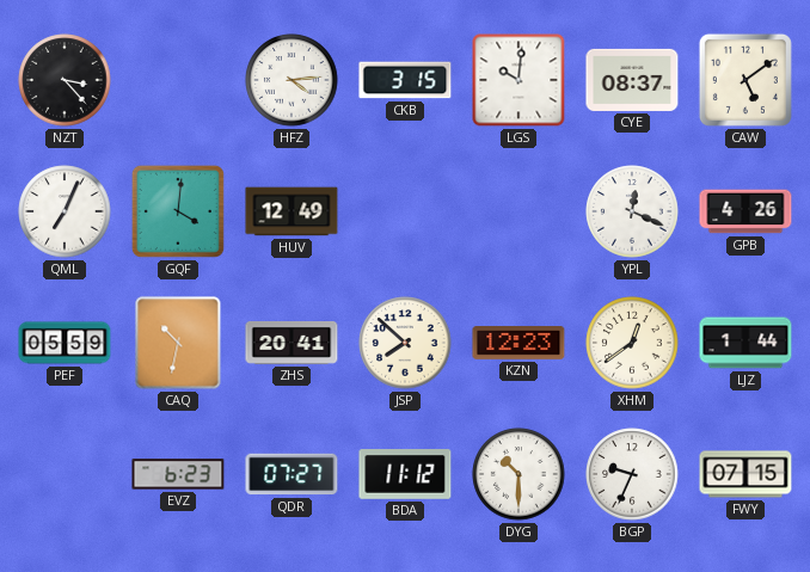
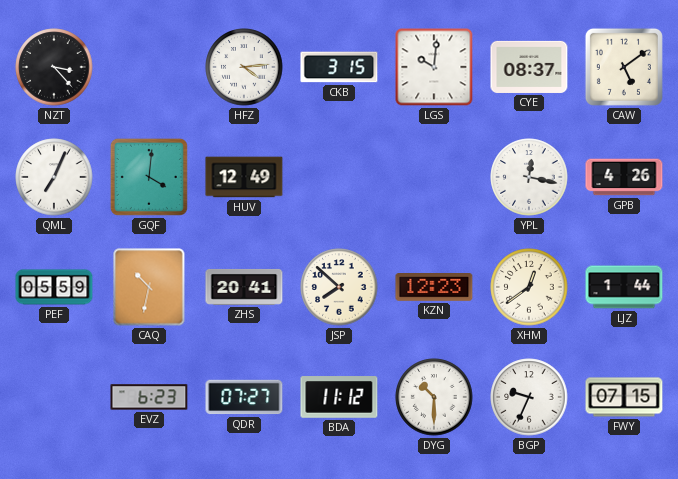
YPL: 12:19 -> 12:17
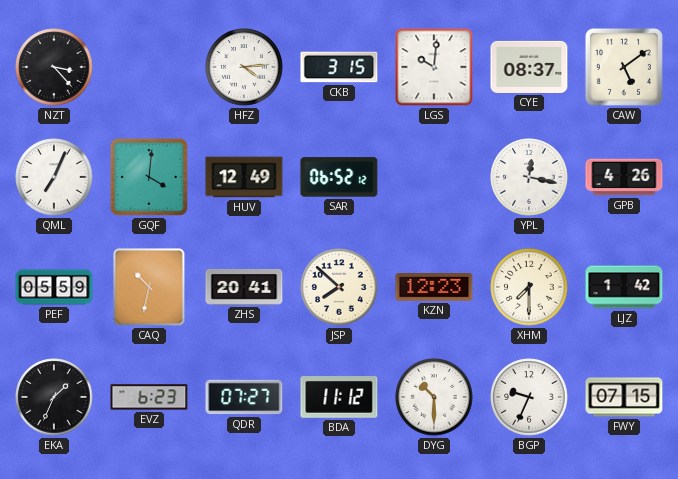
SAR: none -> 06:52
XHM: 12:39 -> 7:30
LJZ: 1:44 -> 1:42
EKA: none -> 1:34
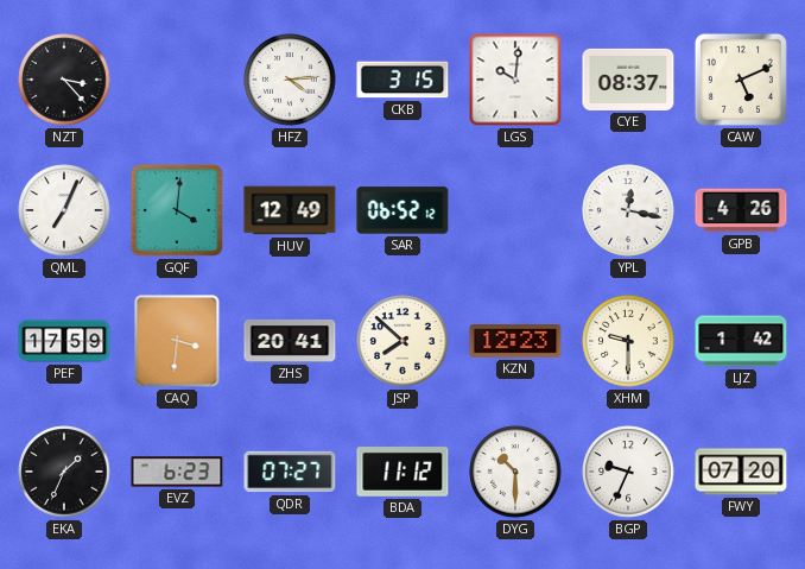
CAW: 5:09 -> 5:11
PEF: 05:59 -> 17:59
CAQ: 10:32 -> 3:31
XHM: 7:30 -> 9:30
FWY: 07:15 -> 07:20
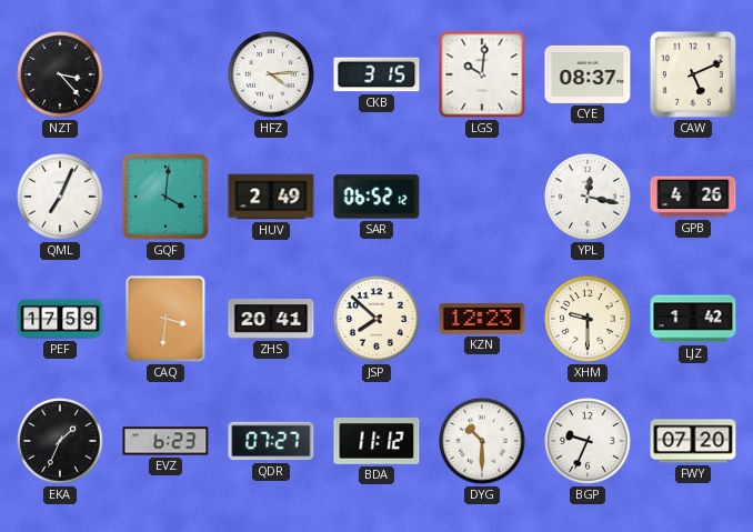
HUV: 12:49 -> 2:49
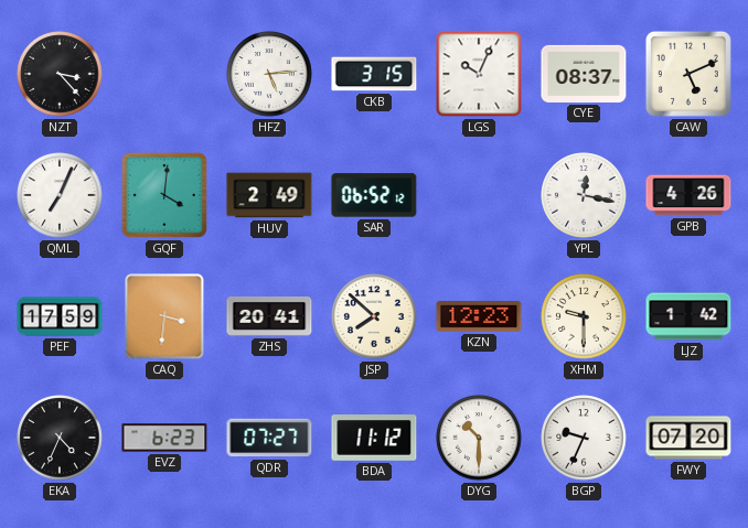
HFZ: 4:14 -> 5:14
LGS: 10:01 -> 10:04
EKA: 1:34 -> 4:34
